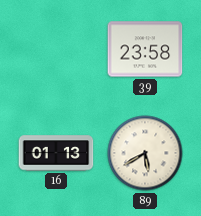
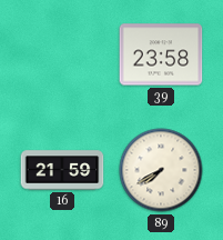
16: 01:13 -> 21:59
89: 5:40 -> 7:40
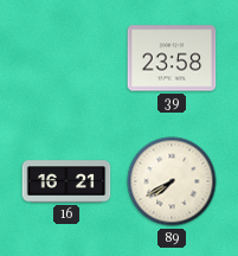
16: 21:59 -> 16:21
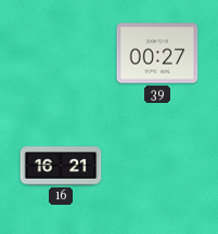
39: 23:58 -> 00:27
89: 7:40 -> none
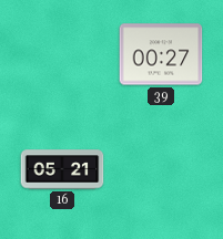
16: 16:21 -> 05:21
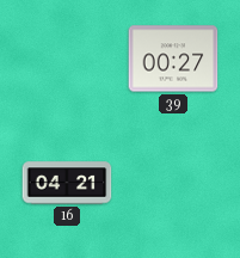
16: 05:21 -> 04:21
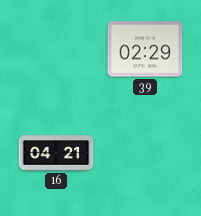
39: 00:27 -> 02:29
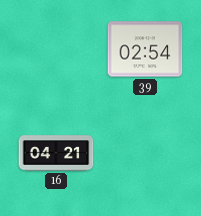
39: 02:29 -> 02:54
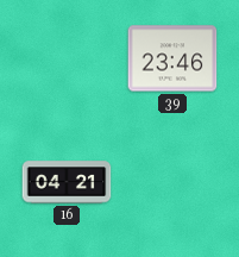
39: 02:54 -> 23:46
